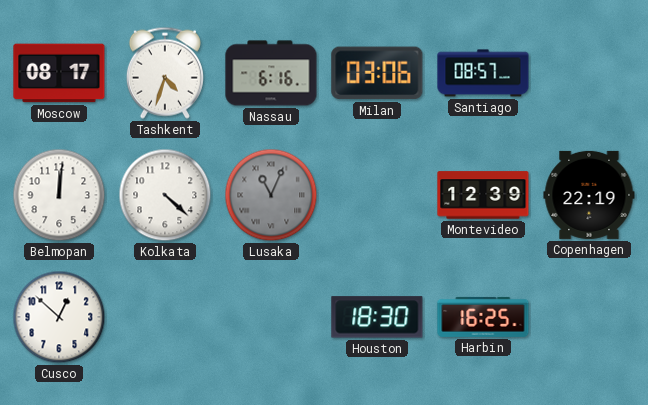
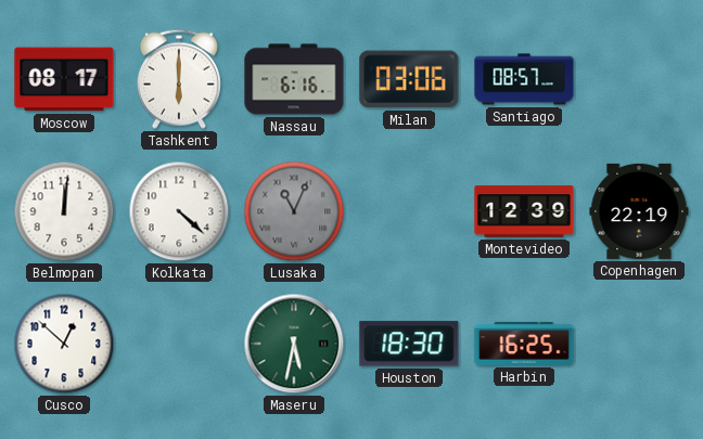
Tashkent: 4:33 -> 6:00
Maseru: none -> 5:32
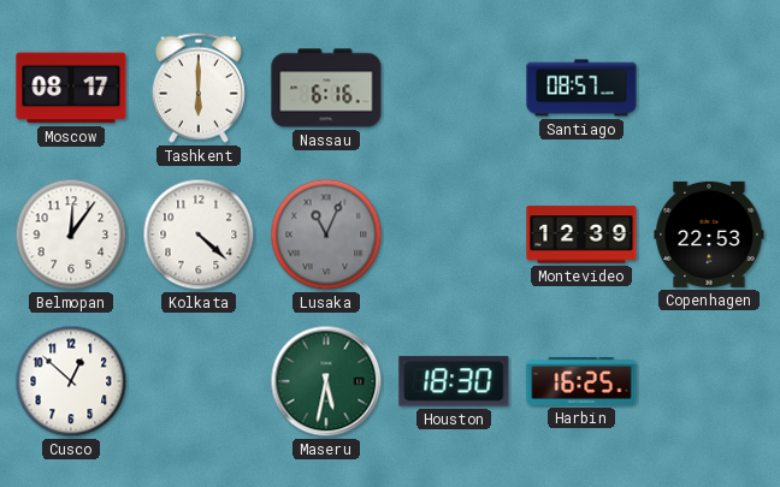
Milan: 03:06 -> none
Belmopan: 12:01 -> 12:06
Copenhagen: 22:19 -> 22:53
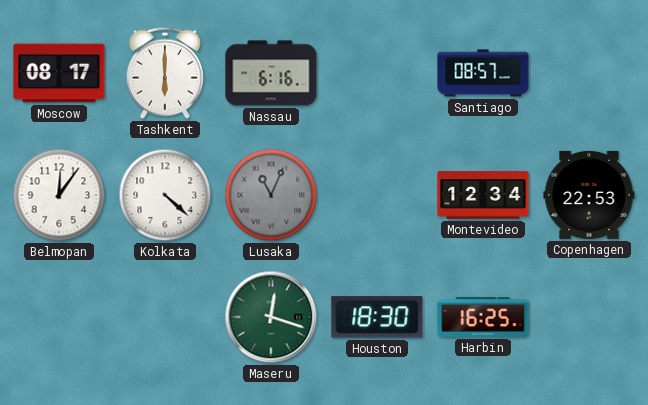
Montevideo: 12:39 -> 12:34
Cusco: 12:52 -> none
Maseru: 5:32 -> 12:18
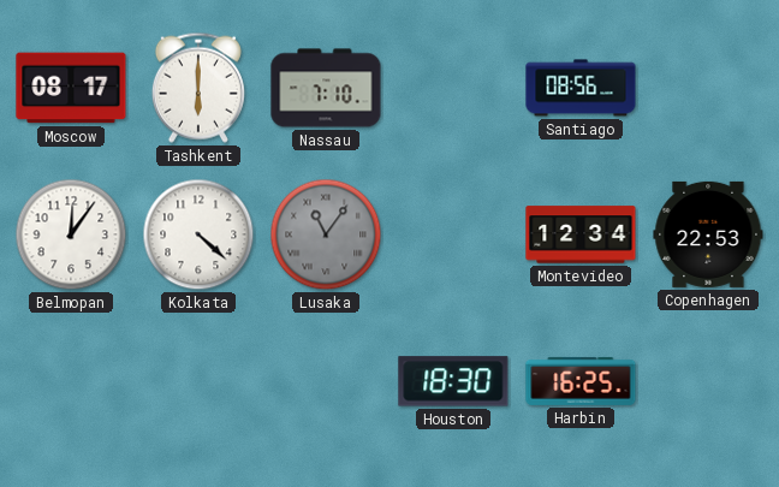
Nassau: 6:16 -> 7:10
Santiago: 08:57 -> 08:56
Lusaka: 11:04 -> 11:06
Maseru: 12:18 -> none
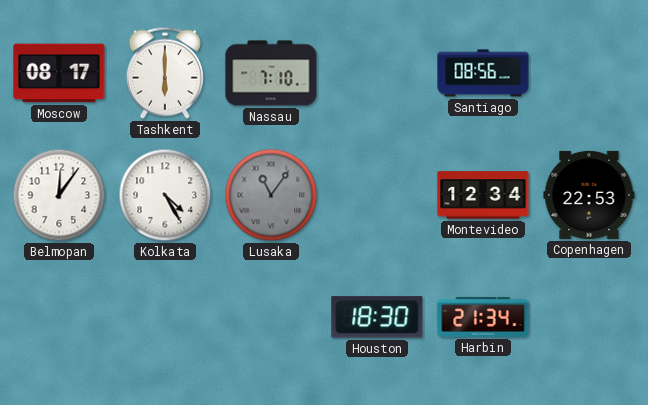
Kolkata: 4:22 -> 4:25
Harbin: 16:25 -> 21:34
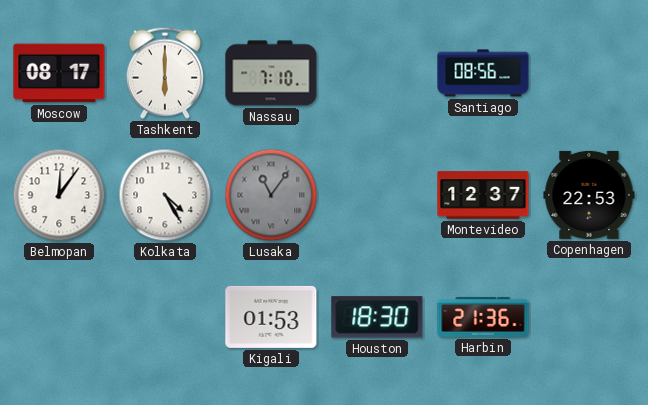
Montevideo: 12:34 -> 12:37
Kigali: none -> 01:53
Harbin: 21:34 -> 21:36
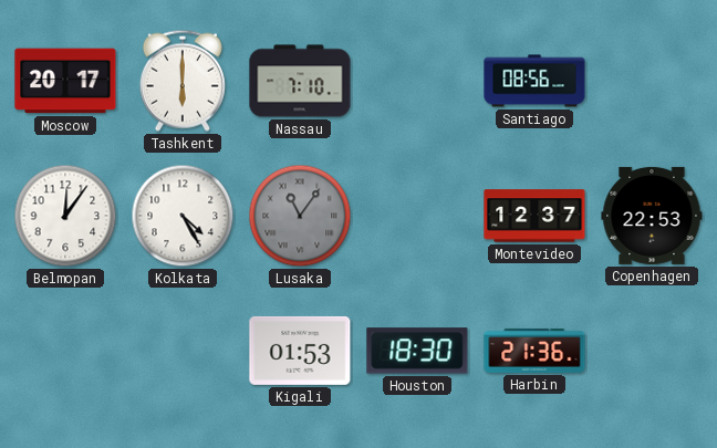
Moscow: 08:17 -> 20:17
